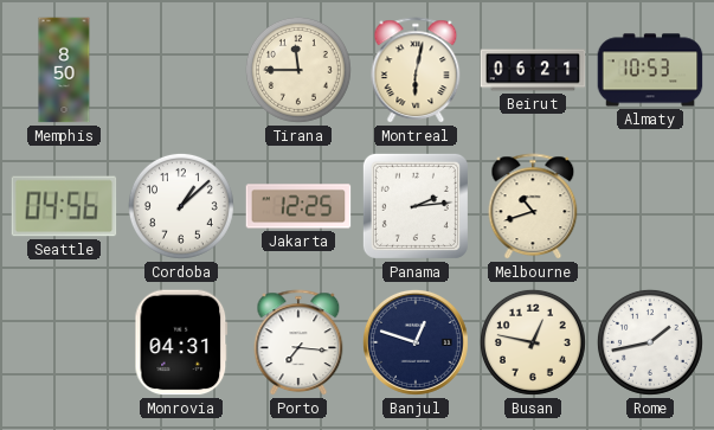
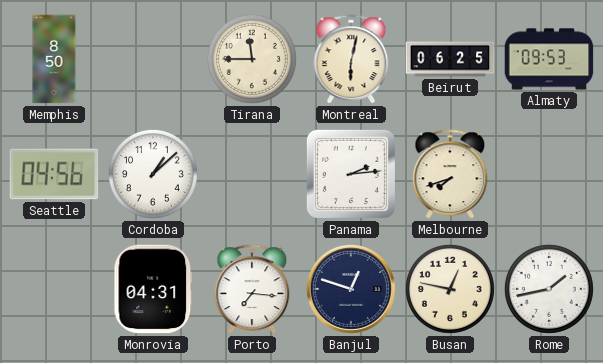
Beirut: 06:21 -> 06:25
Almaty: 10:53 -> 09:53
Jakarta: 12:25 -> none
Melbourne: 10:42 -> 7:42
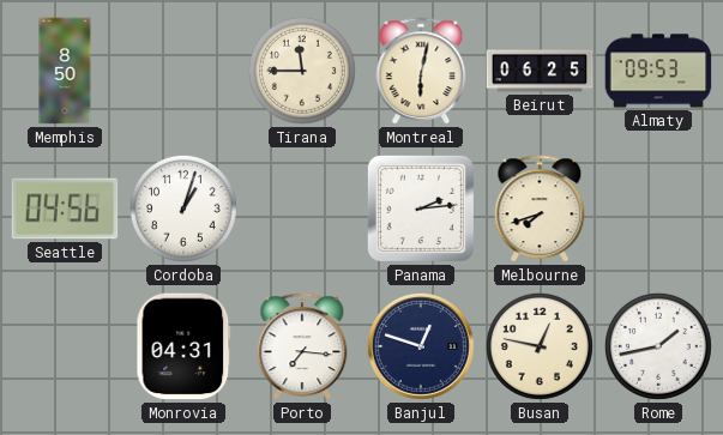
Cordoba: 1:08 -> 1:03
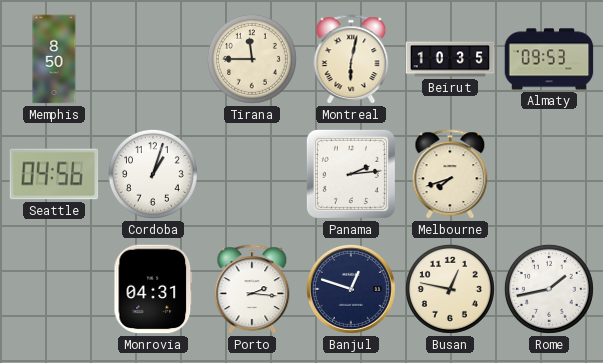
Beirut: 06:25 -> 10:35
Porto: 7:16 -> 2:16
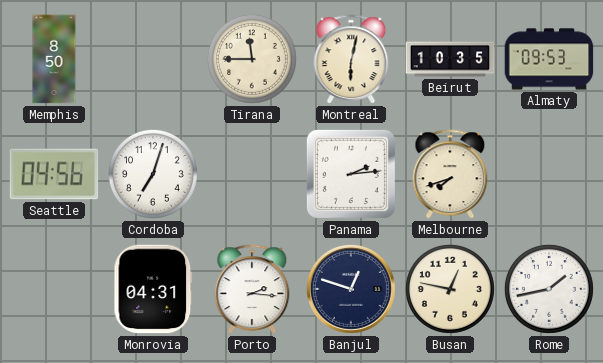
Cordoba: 1:03 -> 7:03
